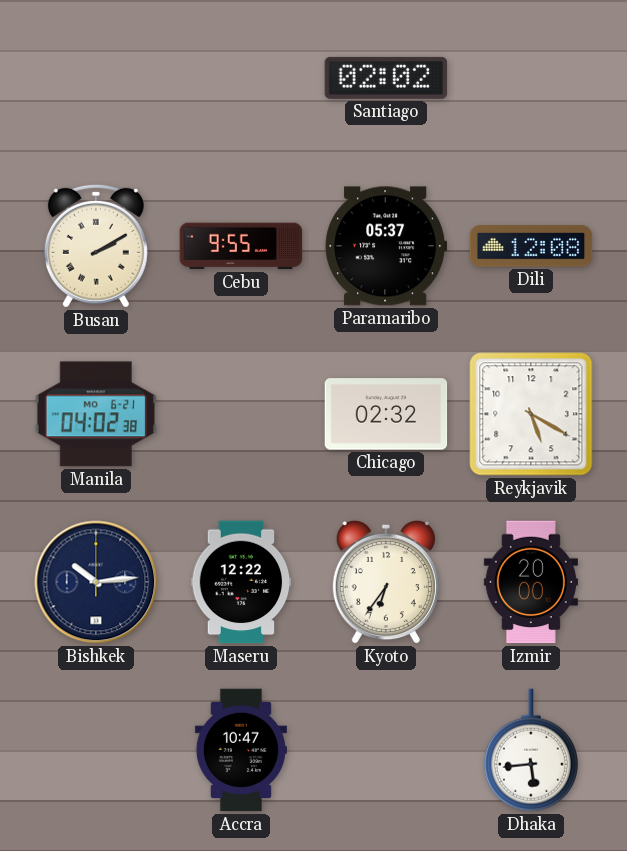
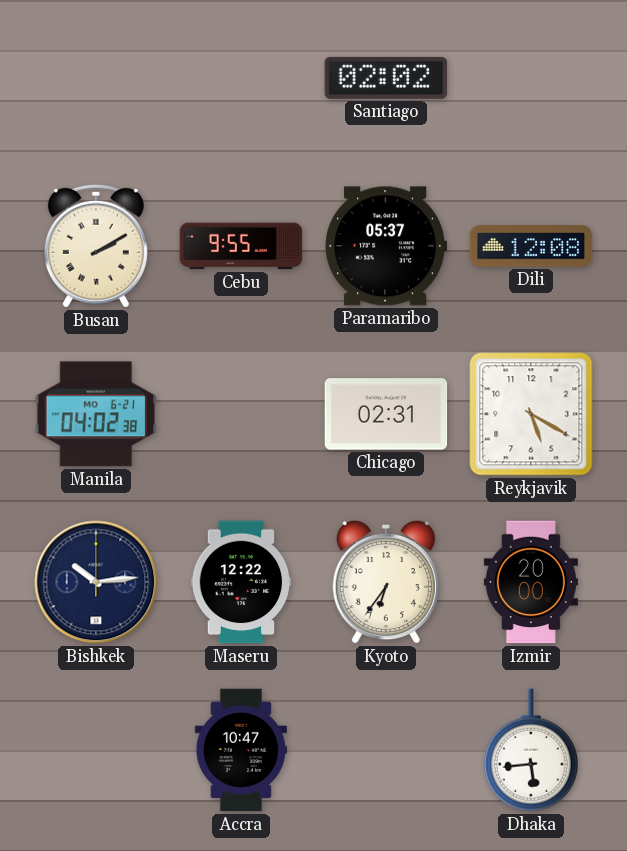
Chicago: 02:32 -> 02:31
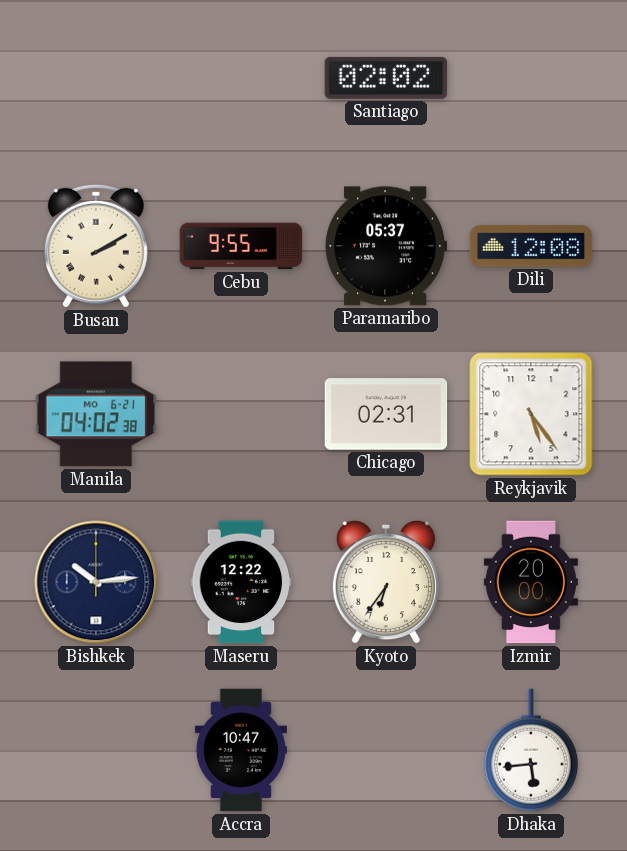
Reykjavik: 5:20 -> 5:24
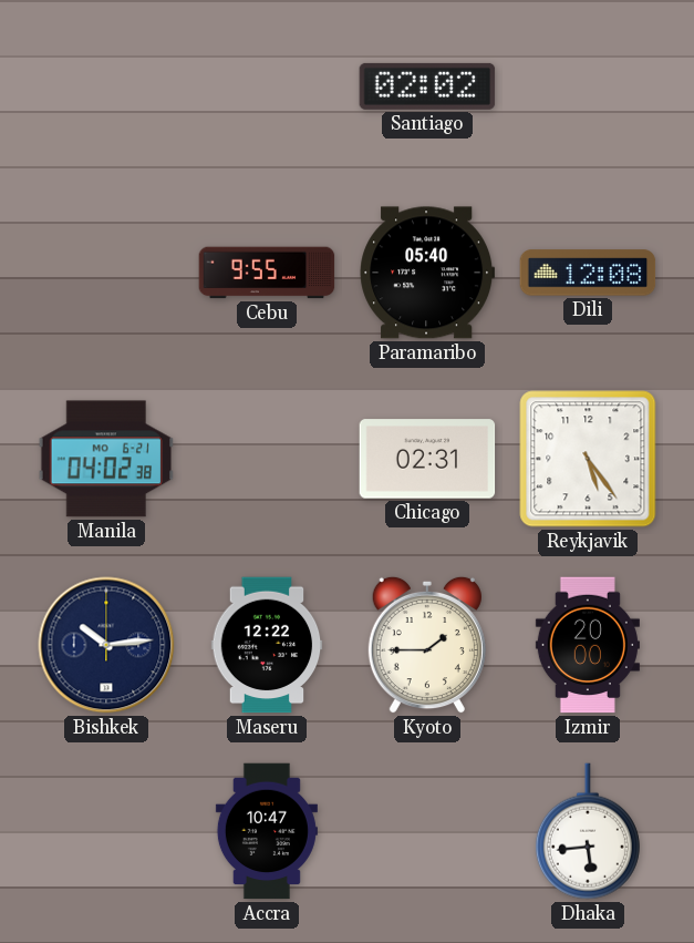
Busan: 2:10 -> none
Paramaribo: 05:37 -> 05:40
Kyoto: 6:36 -> 1:45
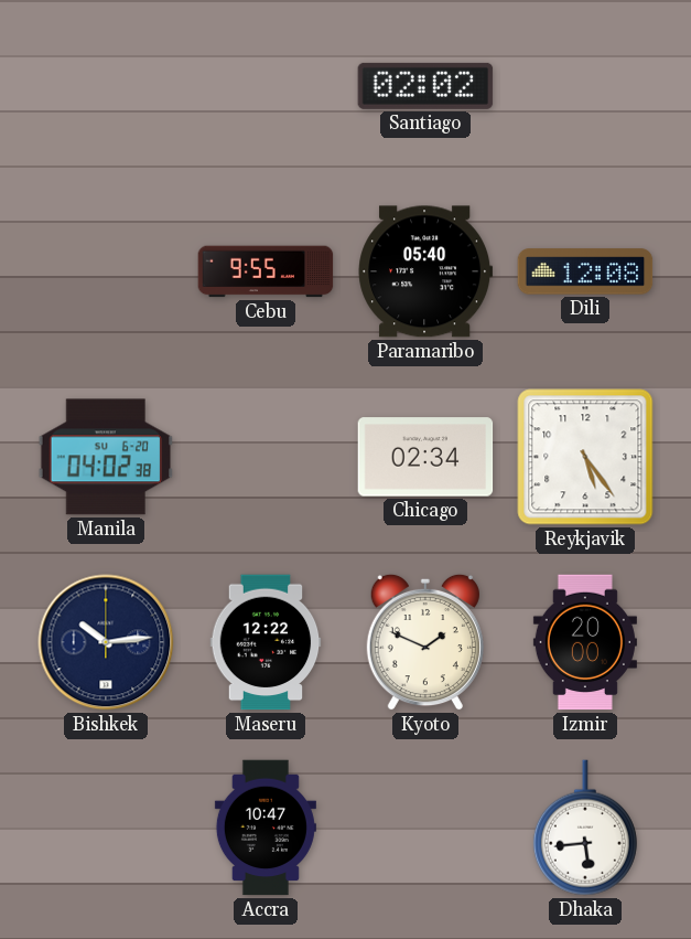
Manila date: MO 6-21 -> SU 6-20
Chicago: 02:31 -> 02:34
Kyoto: 1:45 -> 1:49
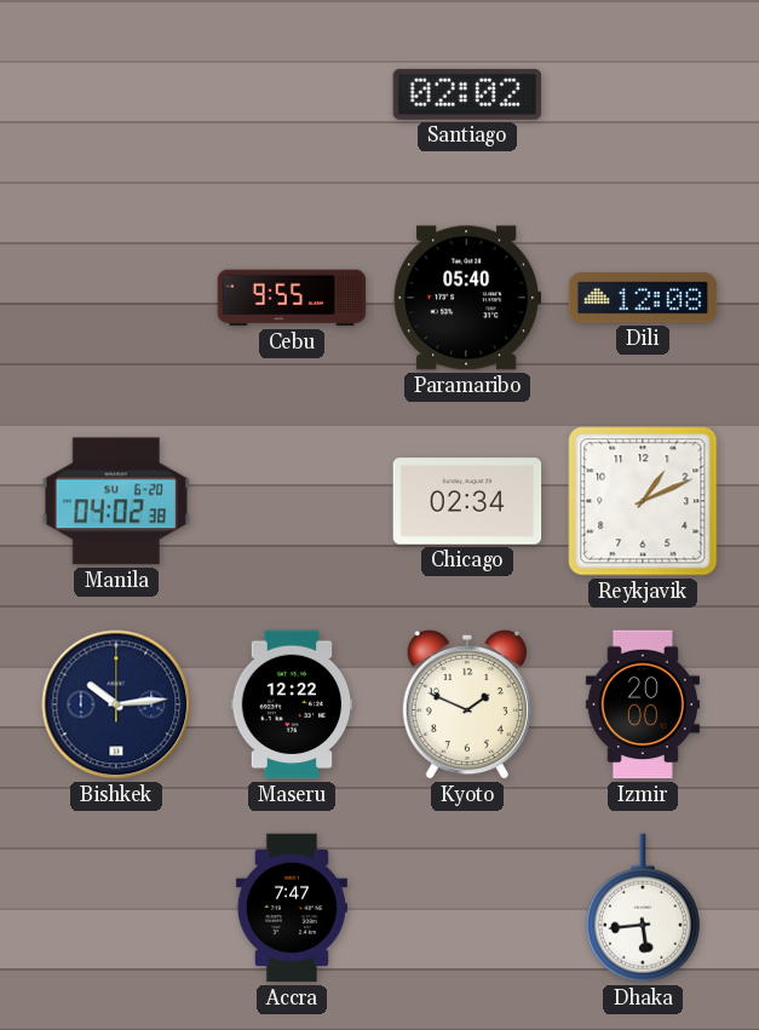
Reykjavik: 5:24 -> 1:11
Accra: 10:47 -> 7:47
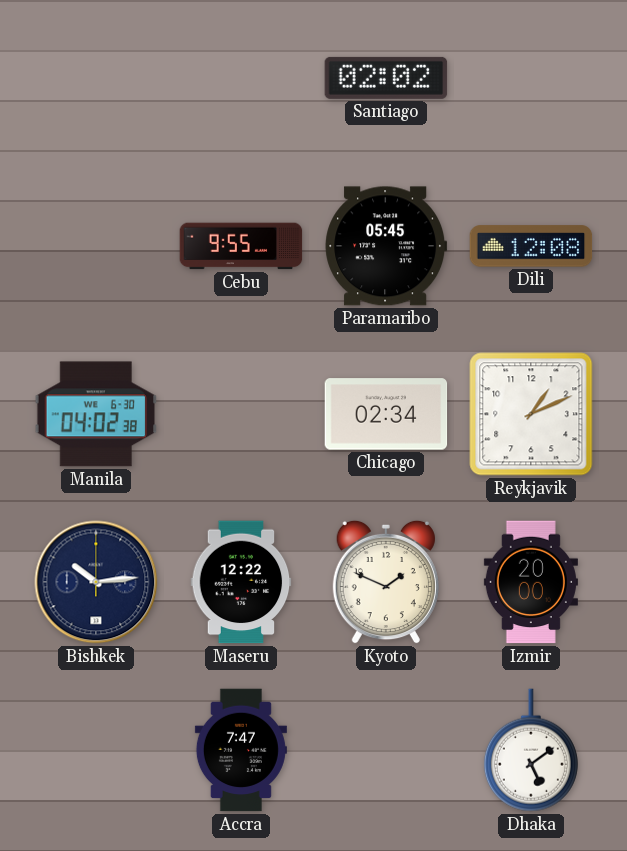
Paramaribo: 05:40 -> 05:45
Manila date: SU 6-20 -> WE 6-30
Dhaka: 5:44 -> 5:09
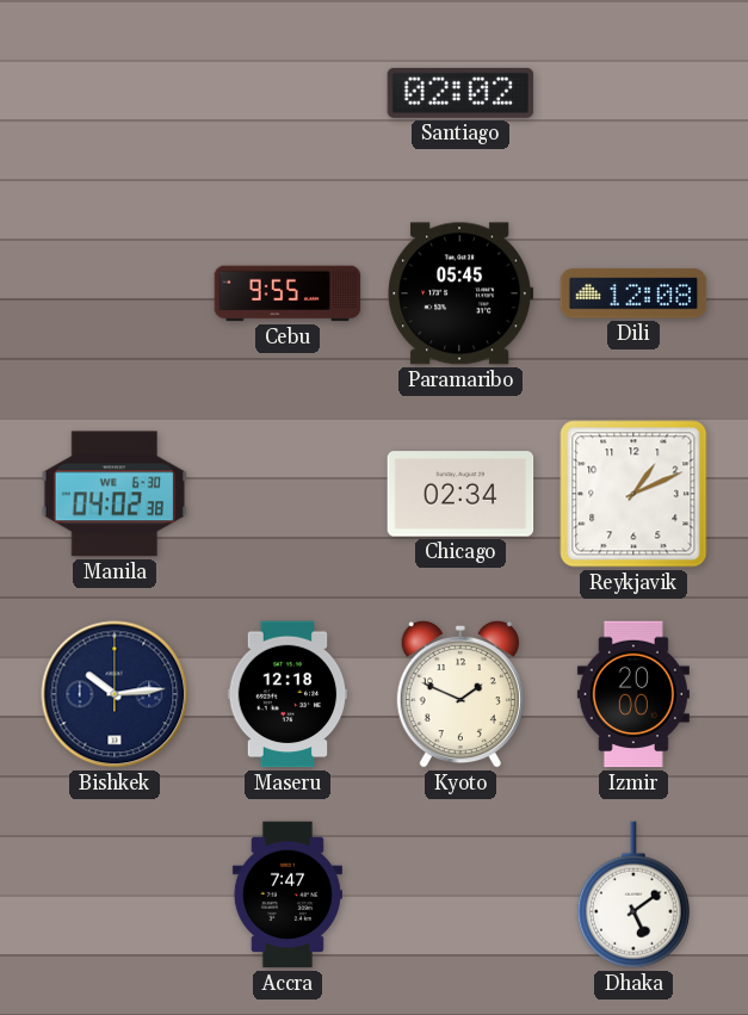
Maseru: 12:22 -> 12:18
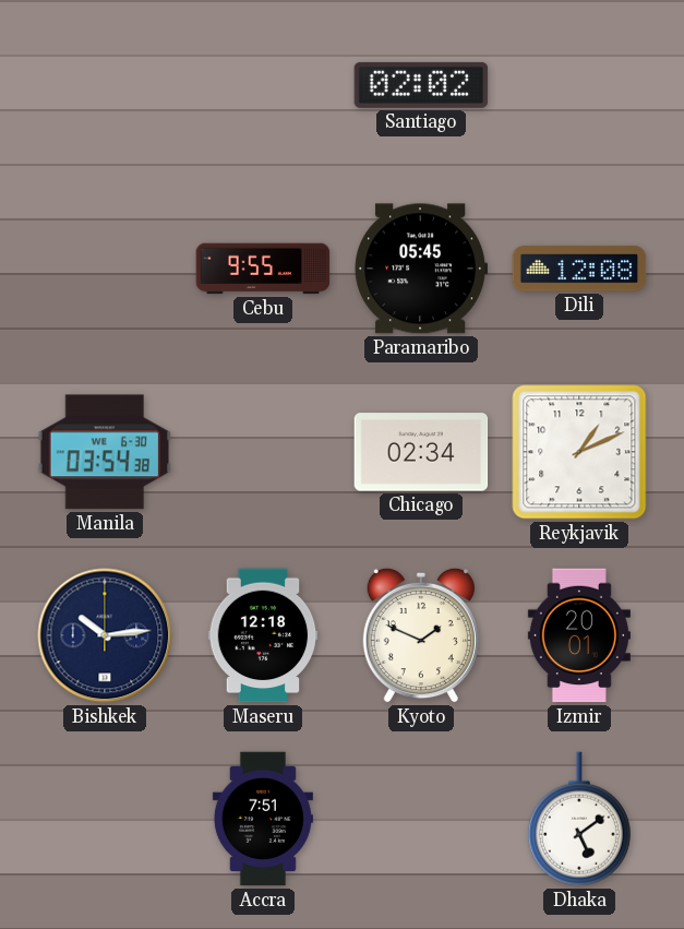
Manila: 04:02 -> 03:54
Izmir: 20:00 -> 20:01
Accra: 7:47 -> 7:51
